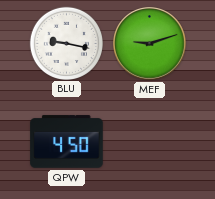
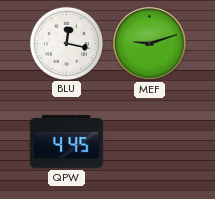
BLU: 9:17 -> 12:17
QPW: 4:50 -> 4:45
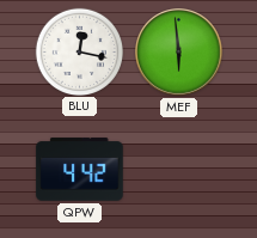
MEF: 9:12 -> 5:59
QPW: 4:45 -> 4:42
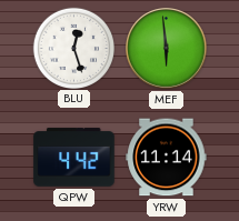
BLU: 12:17 -> 12:27
YRW: none -> 11:14
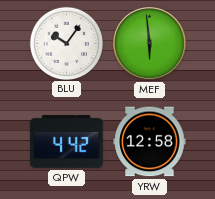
BLU: 12:27 -> 10:06
YRW: 11:14 -> 12:58
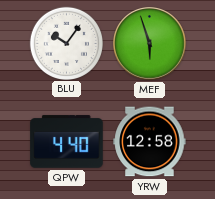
MEF: 5:59 -> 5:57
QPW: 4:42 -> 4:40
